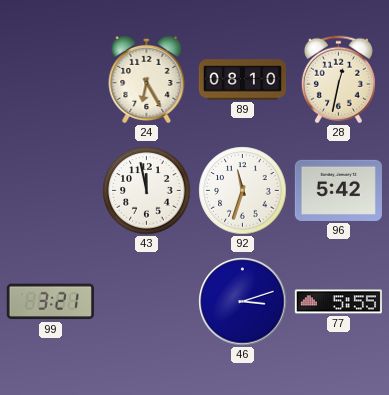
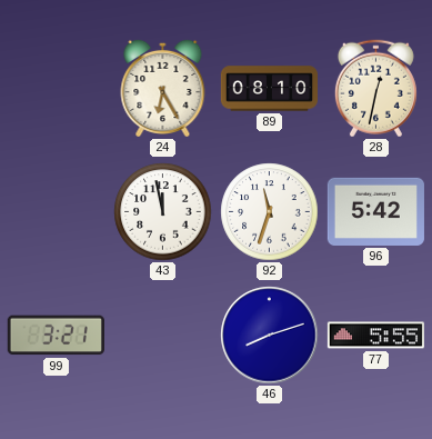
46: 3:12 -> 8:12
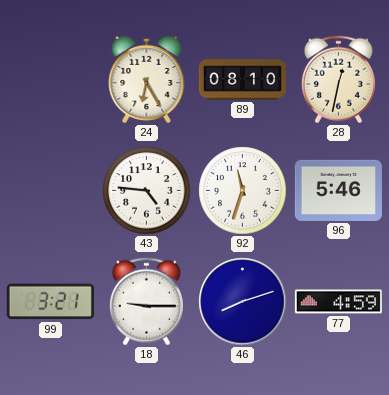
43: 11:58 -> 4:46
96: 5:42 -> 5:46
18: none -> 9:15
77: 5:55 -> 4:59
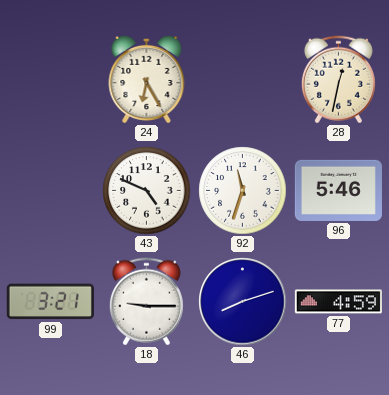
89: 08:10 -> none
43: 4:46 -> 4:49
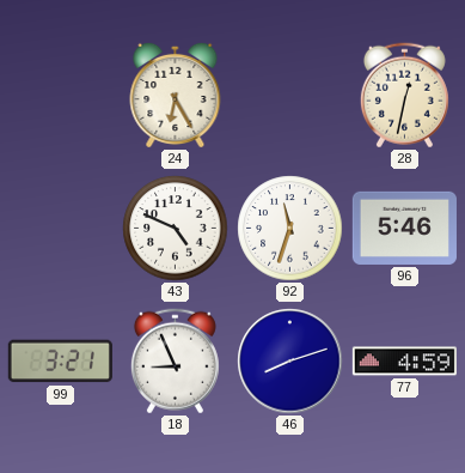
18: 9:15 -> 8:56
